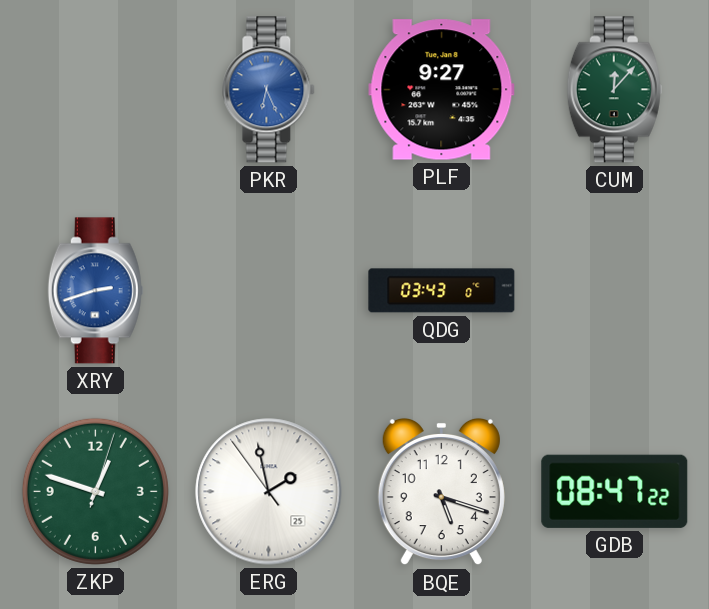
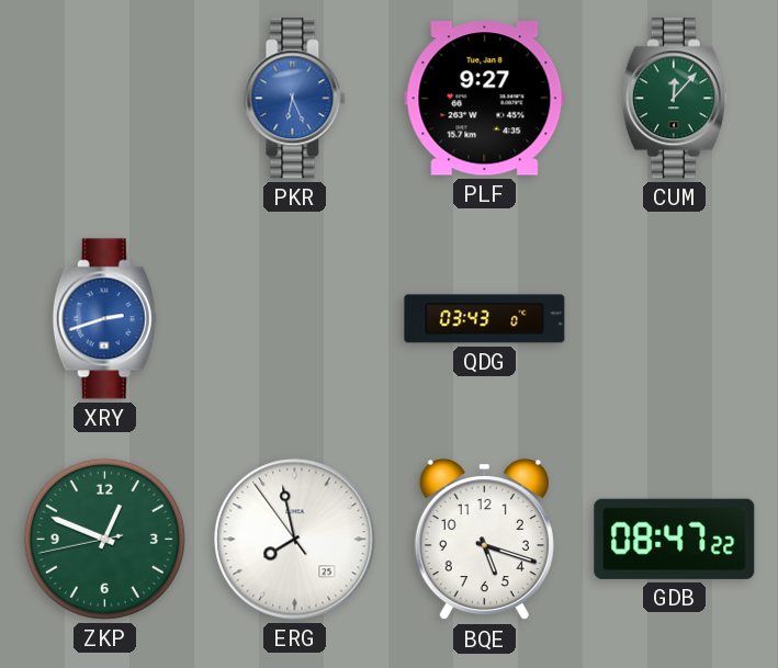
ZKP: 12:48:03 -> 12:48:43
ERG: 1:57 -> 7:57
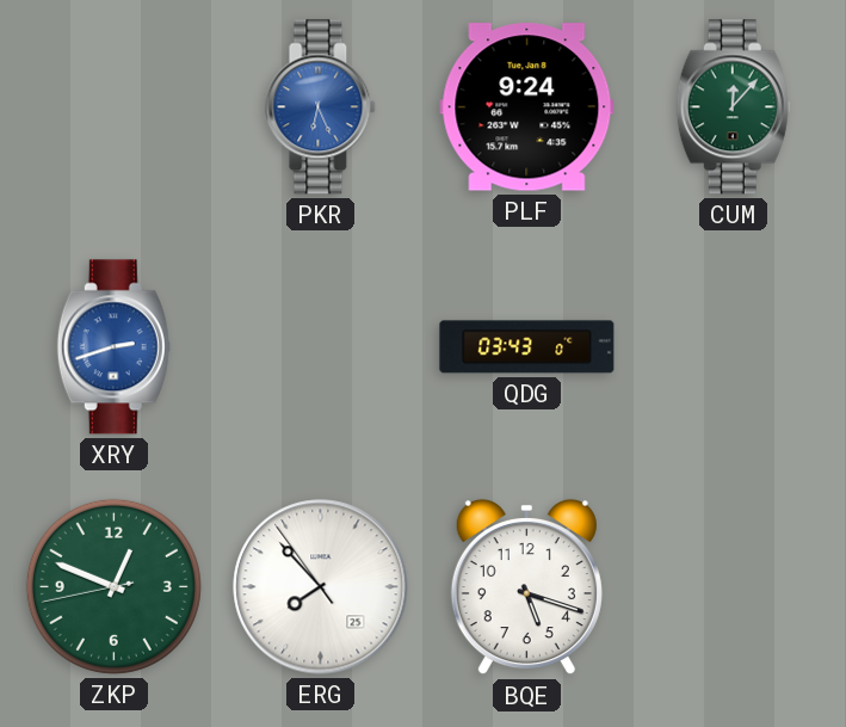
PLF: 9:27 -> 9:24
ERG: 7:57 -> 7:52
GDB: 08:47 -> none
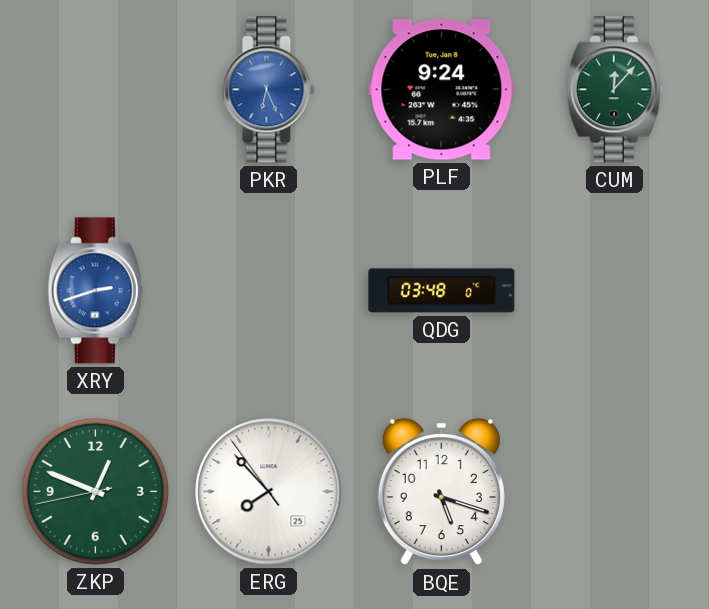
QDG: 03:43 -> 03:48
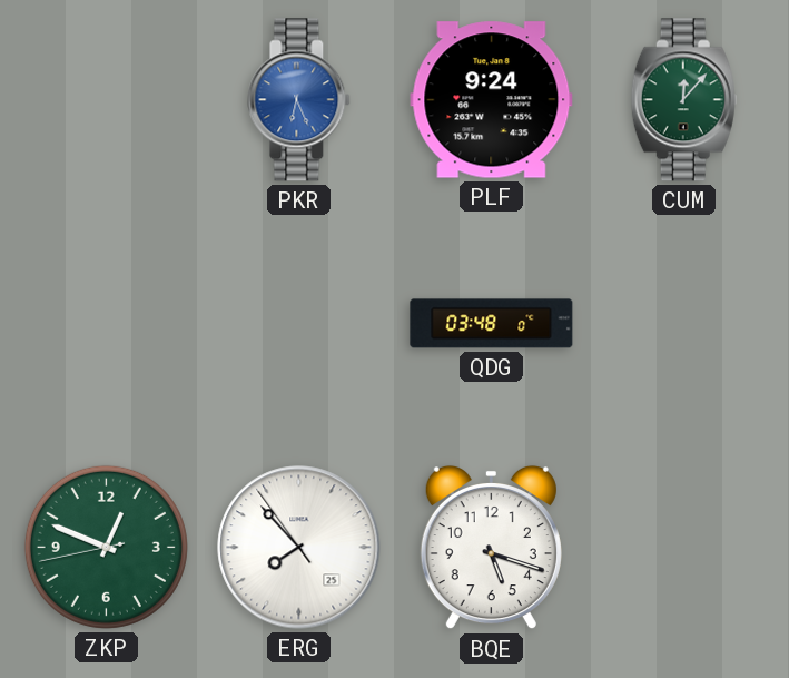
XRY: 2:42 -> none
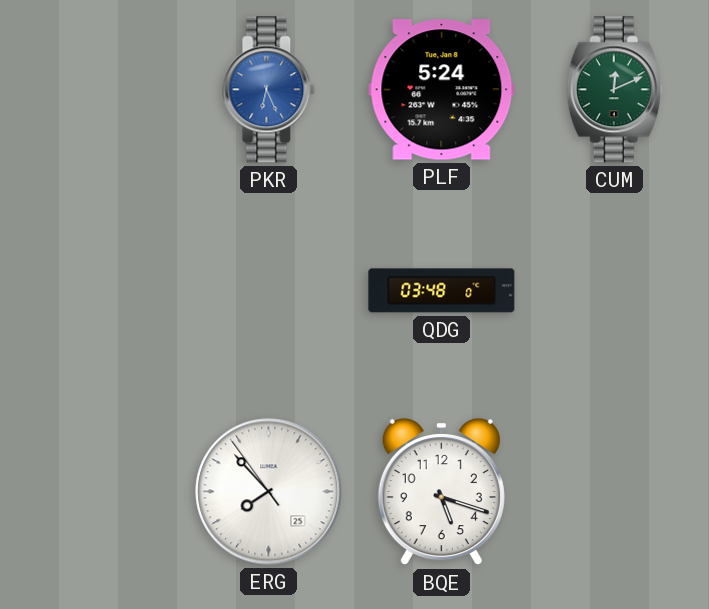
PLF: 9:24 -> 5:24
CUM: 12:07 -> 12:11
ZKP: 12:48 -> none
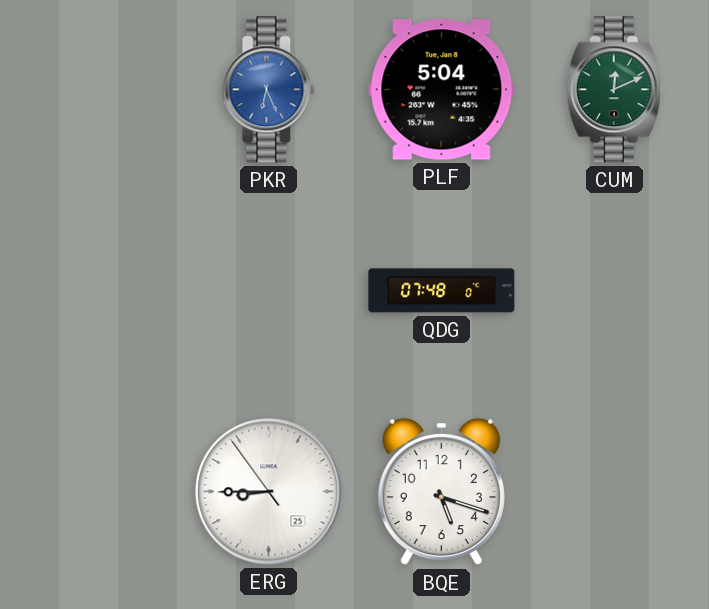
PLF: 5:24 -> 5:04
QDG: 03:48 -> 07:48
ERG: 7:52 -> 8:44
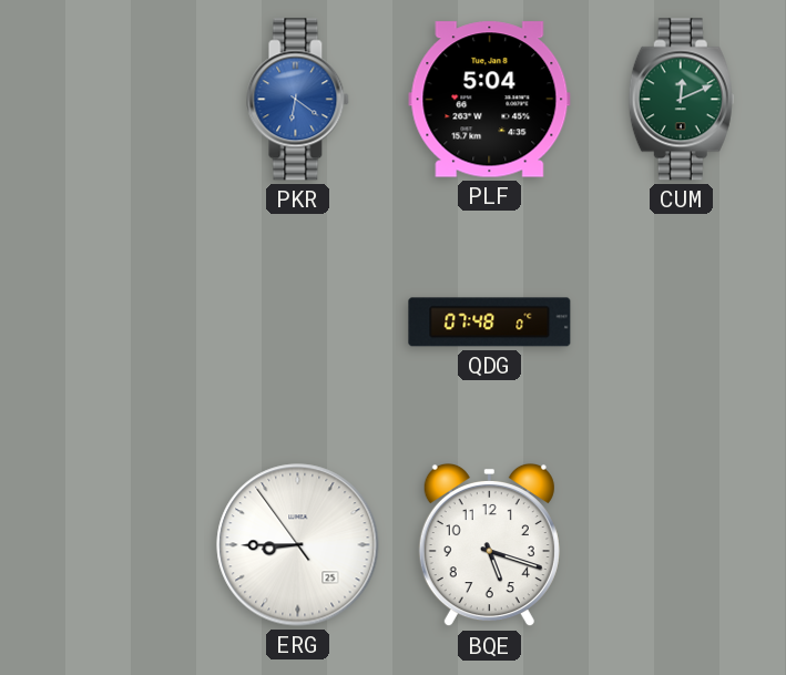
PKR: 6:26 -> 6:21
